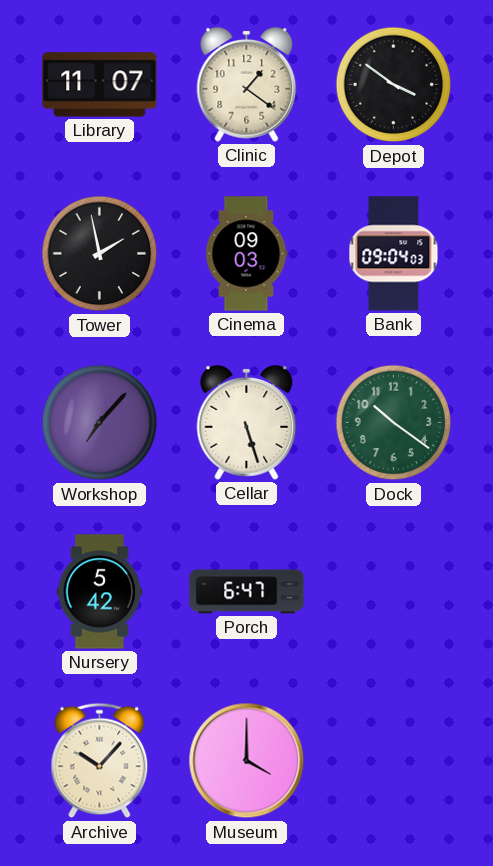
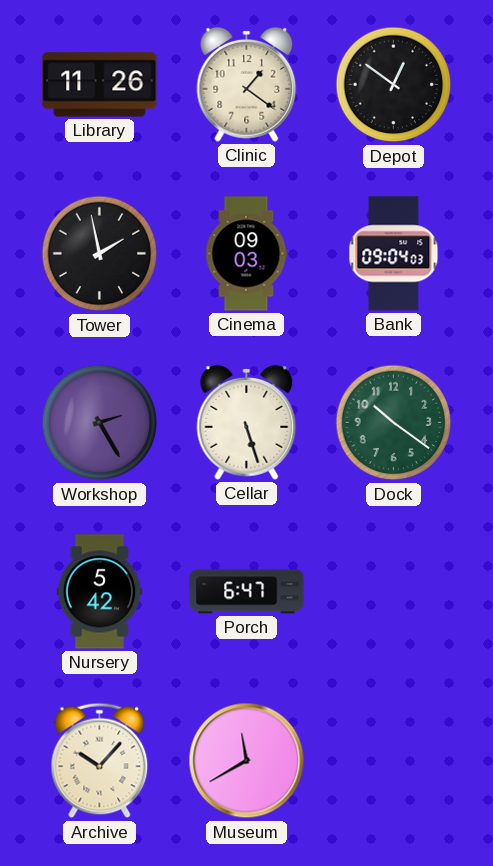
Library: 11:07 -> 11:26
Depot: 3:51 -> 12:51
Workshop: 7:07 -> 2:25
Museum: 4:00 -> 11:40
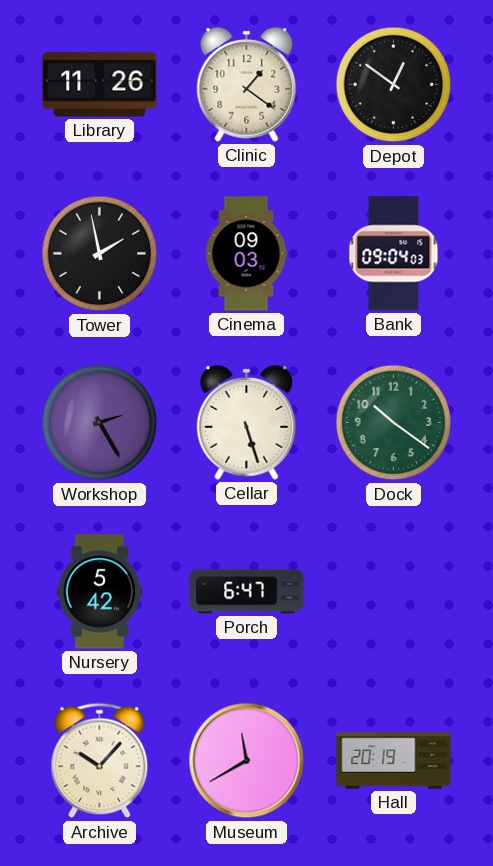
Hall: none -> 20:19
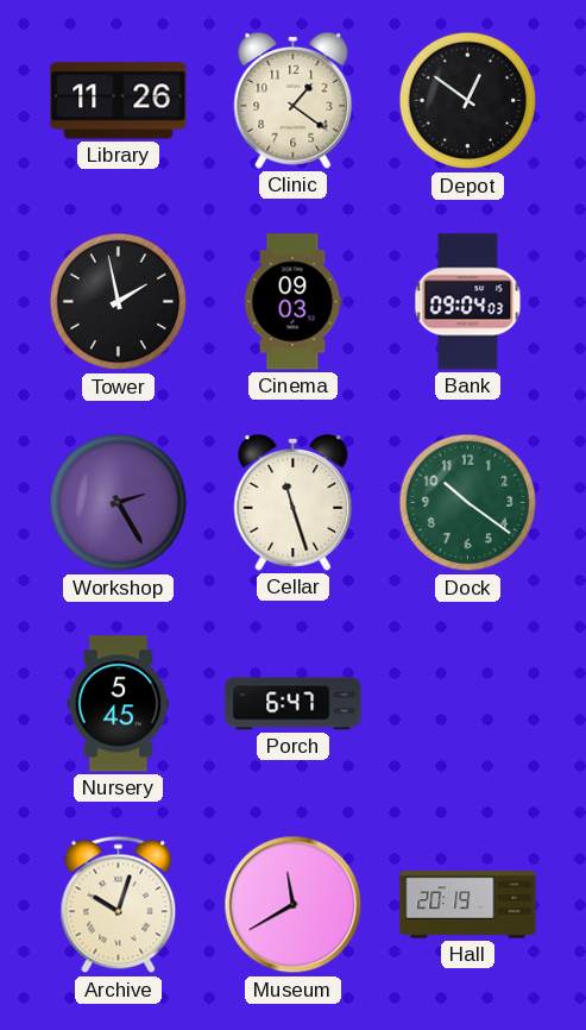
Cellar: 5:27 -> 11:27
Nursery: 5:42 -> 5:45
Archive: 10:07 -> 10:03
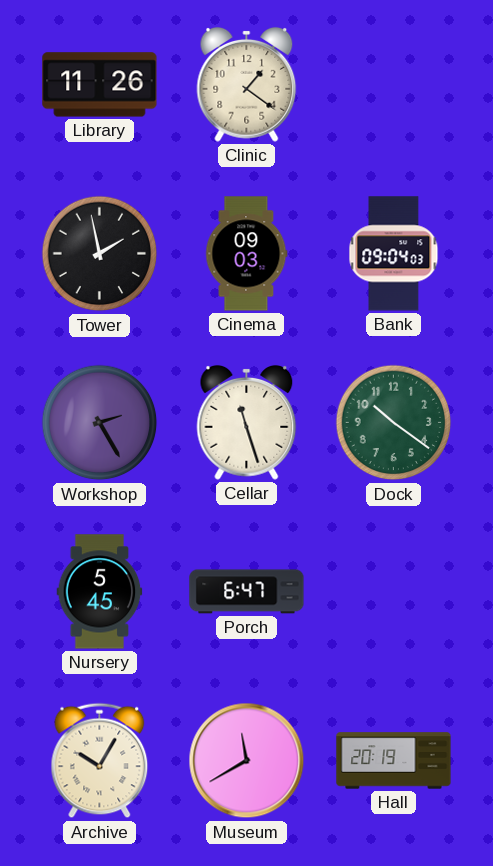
Depot: 12:51 -> none
Archive: 10:03 -> 10:05
